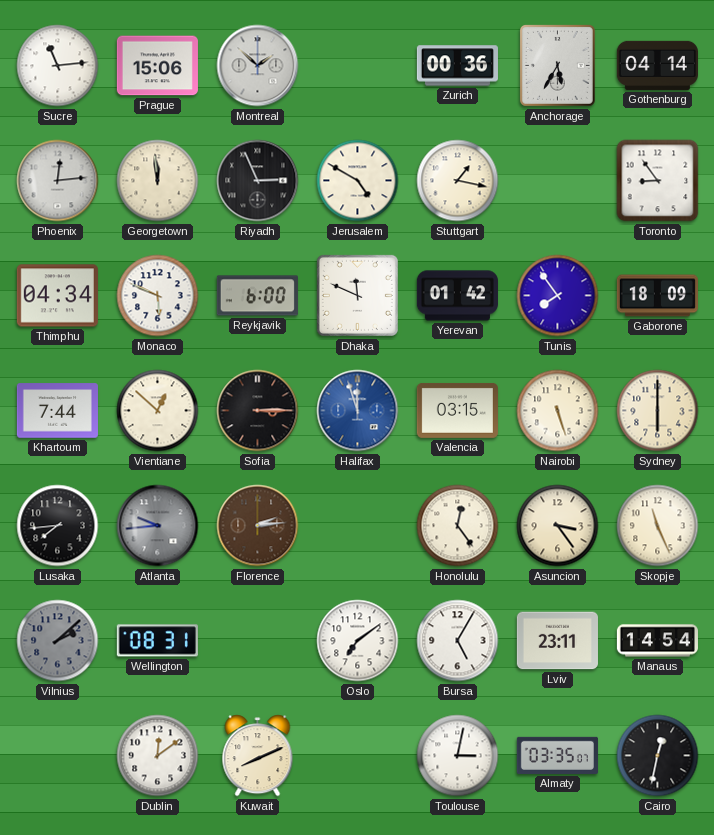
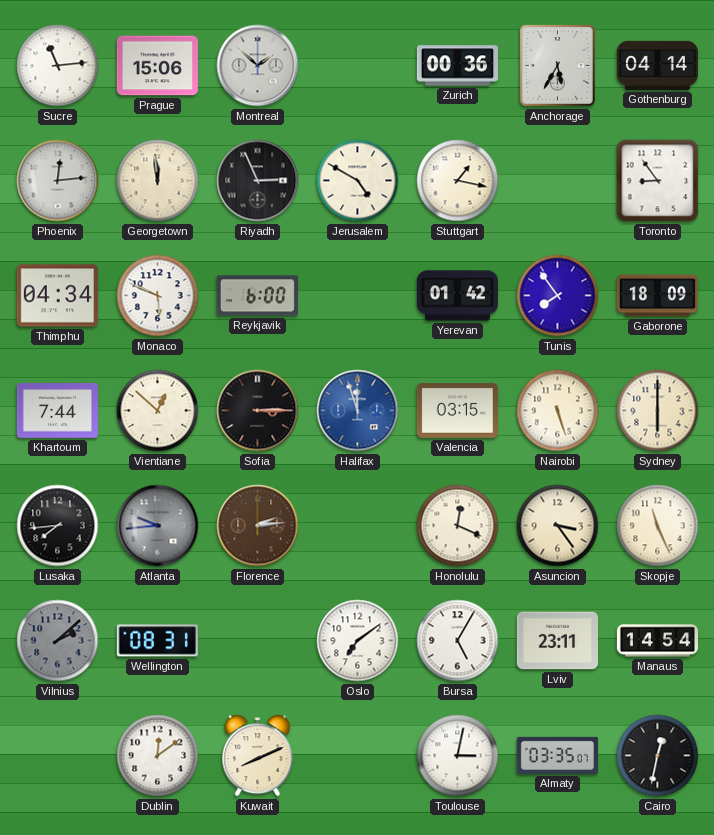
Dhaka: 11:49 -> none
Honolulu: 12:24 -> 12:19
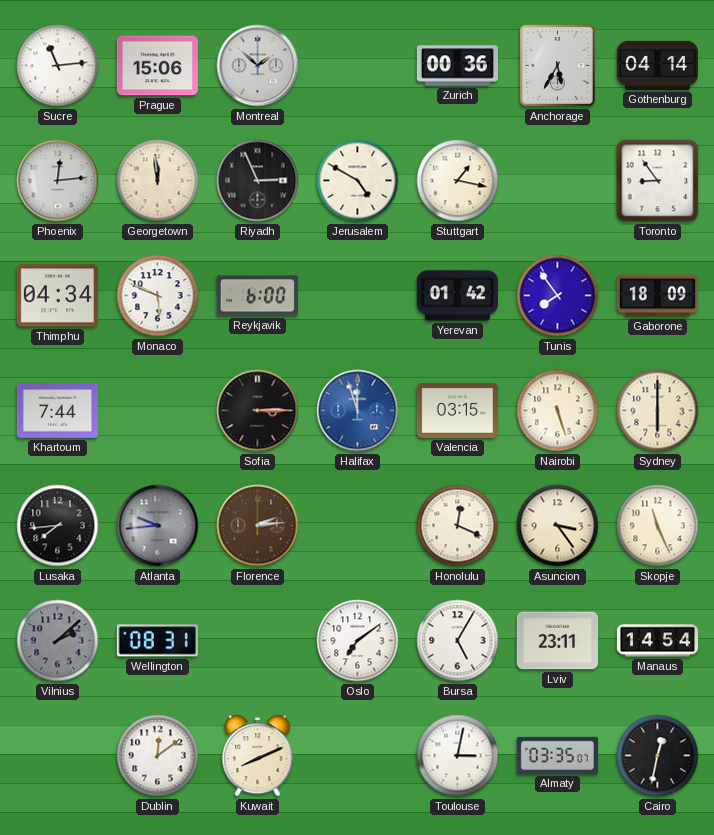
Vientiane: 12:52 -> none
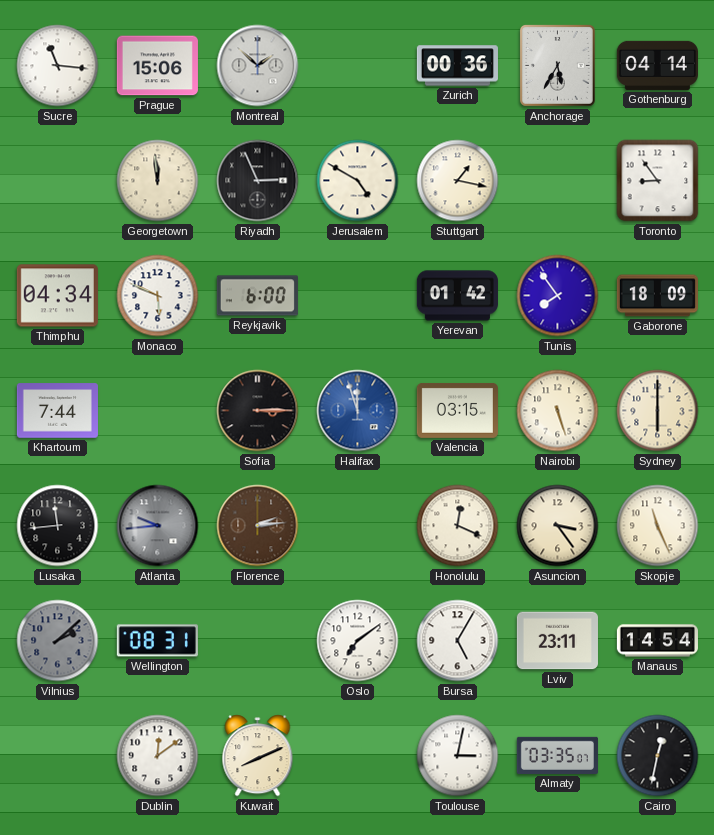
Sucre: 11:14 -> 11:16
Phoenix: 12:14 -> none
Lusaka: 7:44 -> 11:44
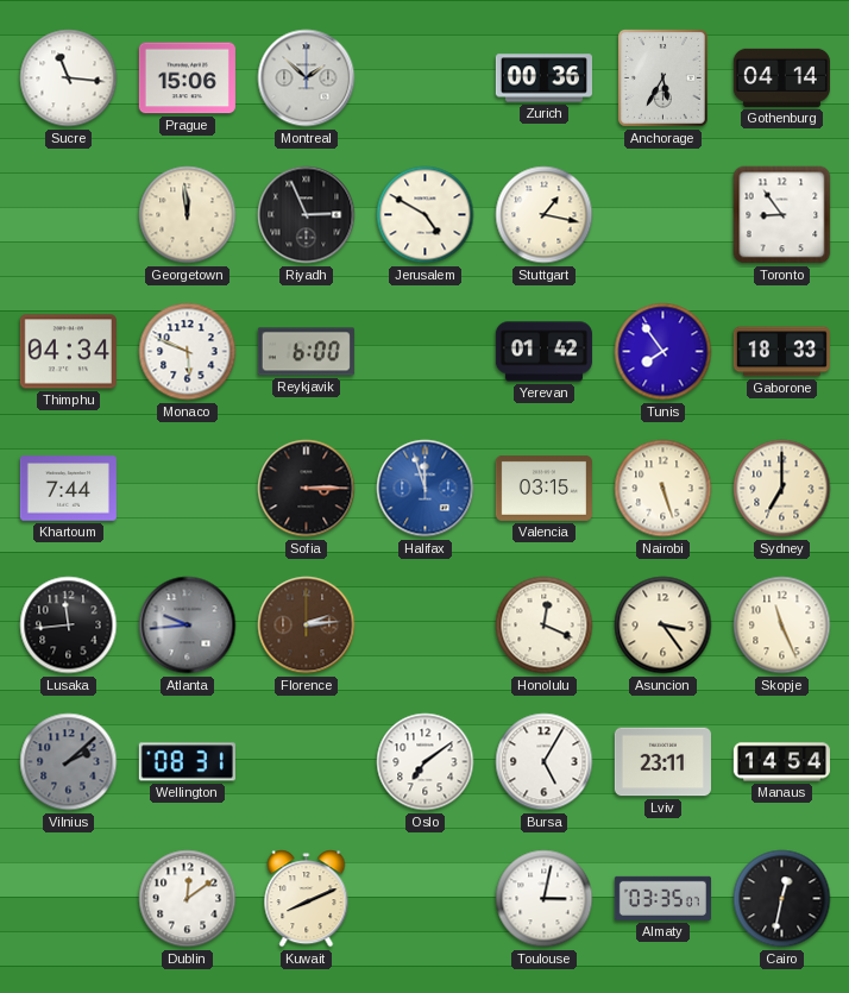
Gaborone: 18:09 -> 18:33
Sydney: 6:00 -> 7:00
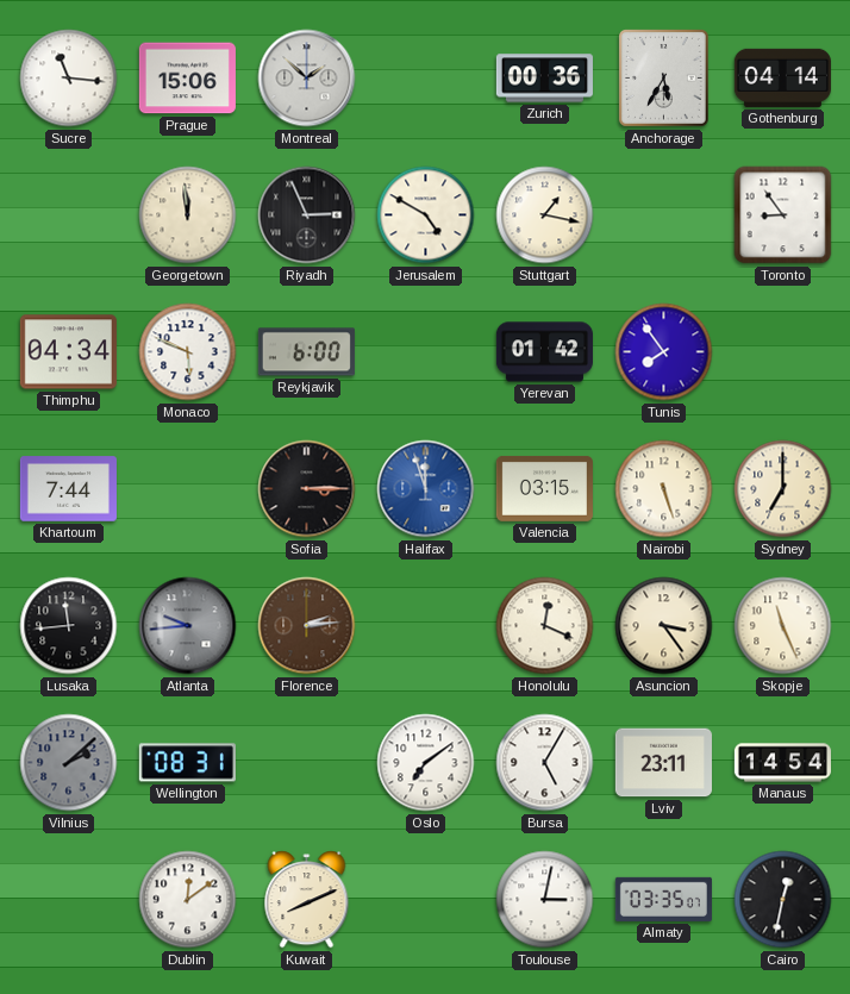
Gaborone: 18:33 -> none
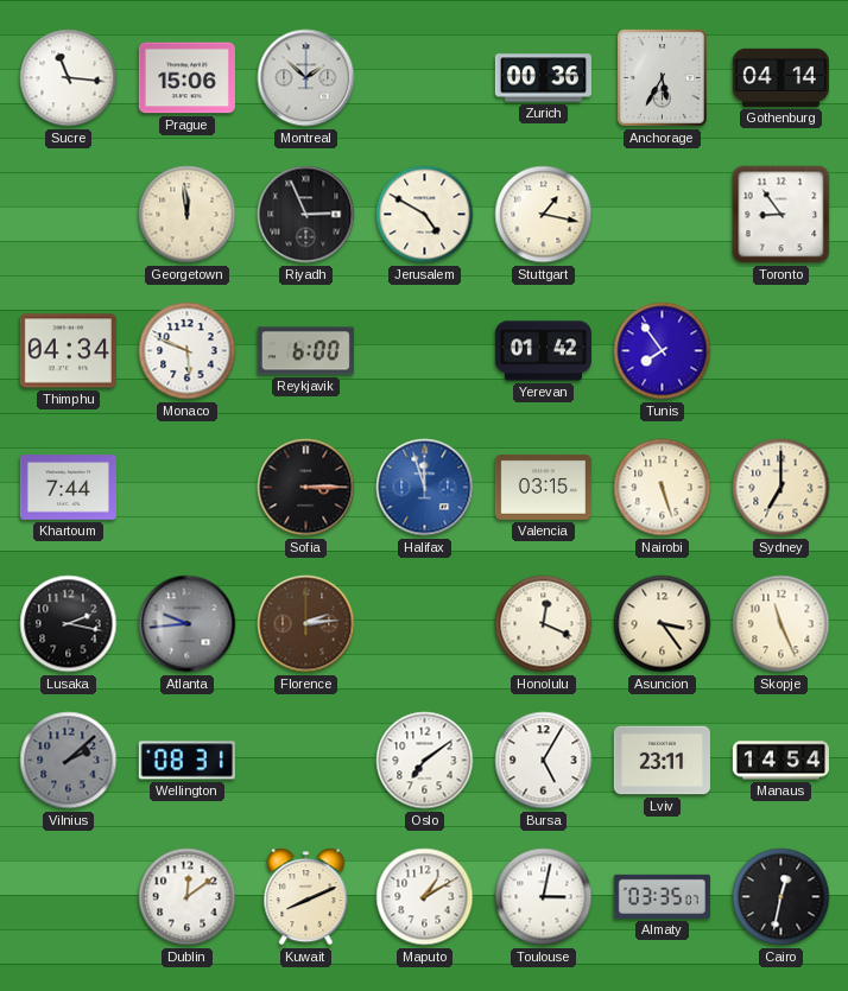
Lusaka: 11:44 -> 2:17
Maputo: none -> 1:10
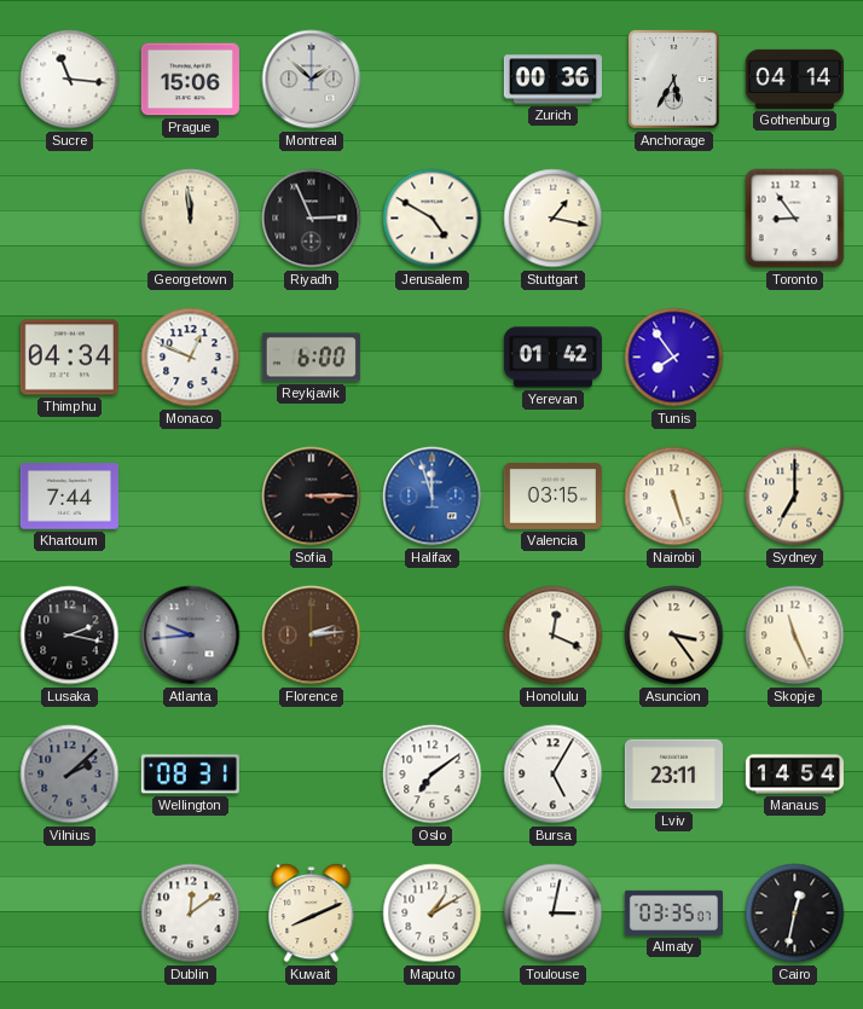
Monaco: 5:49 -> 12:49
